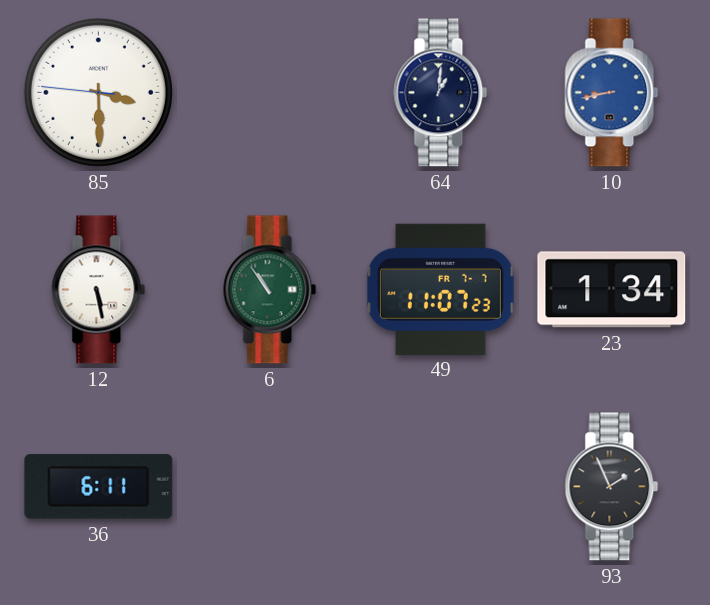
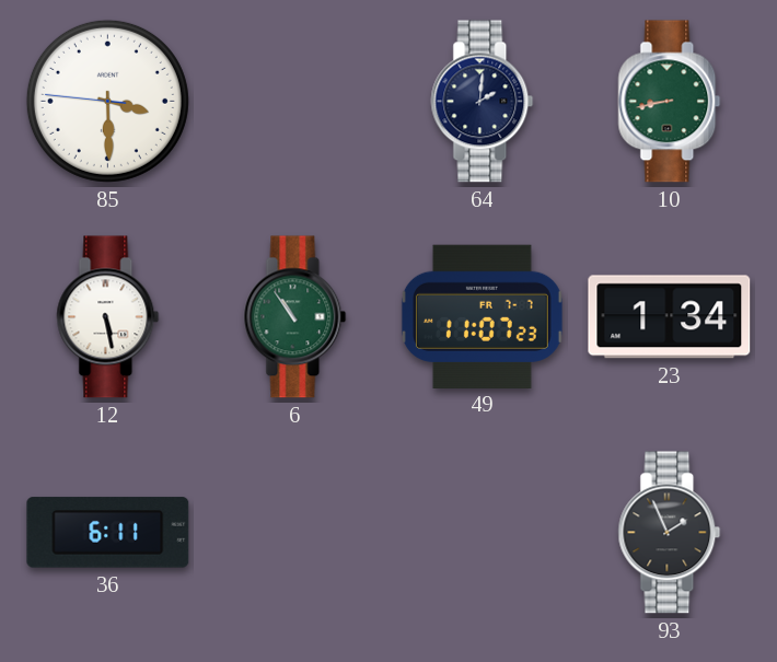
64: 1:01 -> 2:01
10 dial: blue -> green
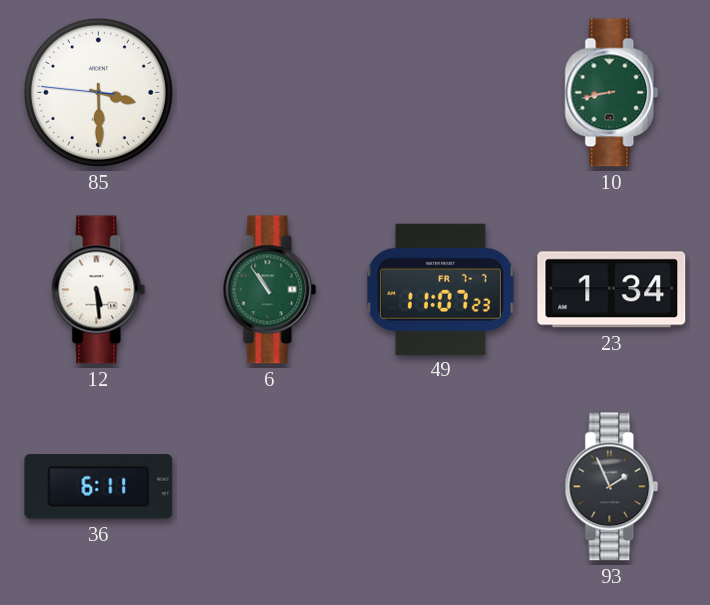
64: 2:01 -> none
12: 5:28 -> 5:29
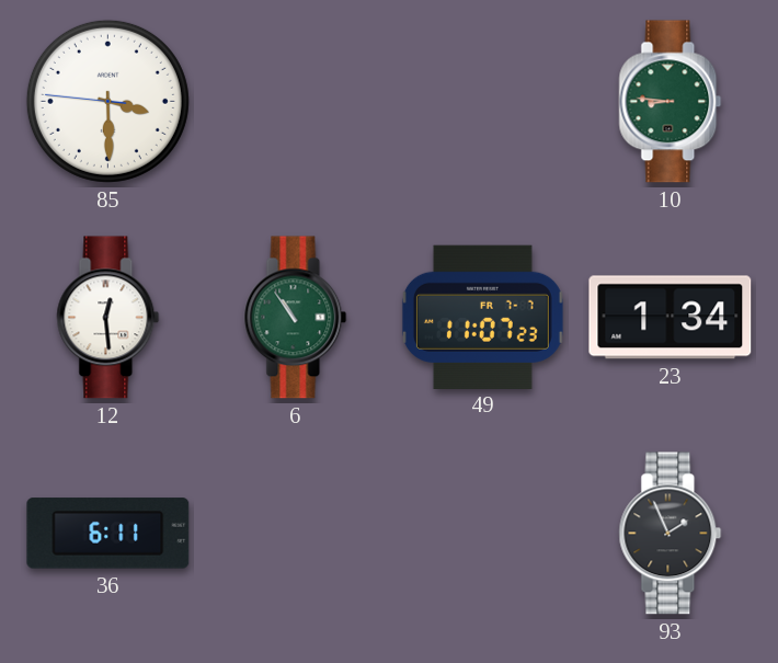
10: 8:43 -> 8:46
12: 5:29 -> 12:29
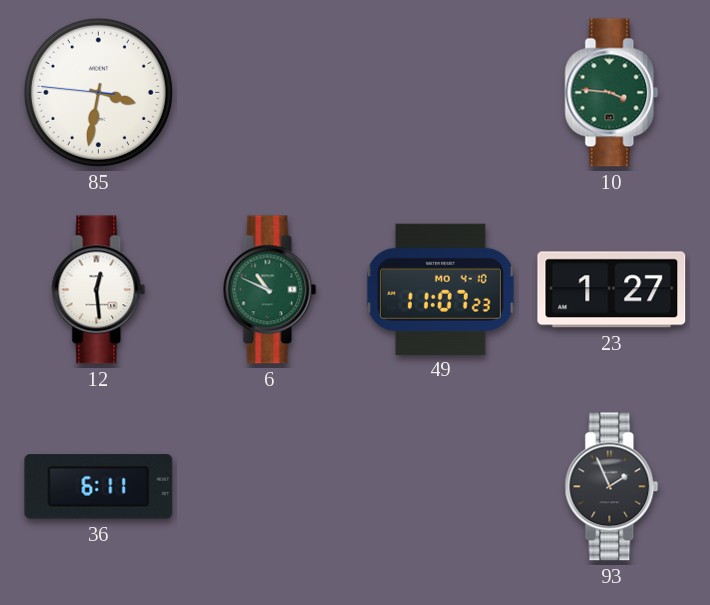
85: 3:29 -> 3:31
10: 8:46 -> 3:46
6: 10:54 -> 10:49
49 date: FR 7-7 -> MO 4-10
23: 1:34 -> 1:27
